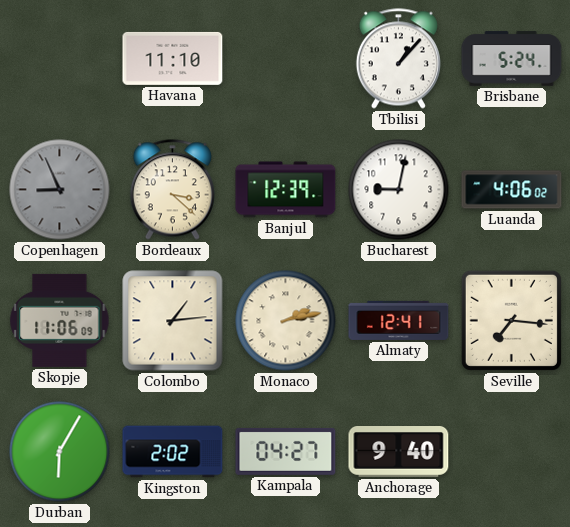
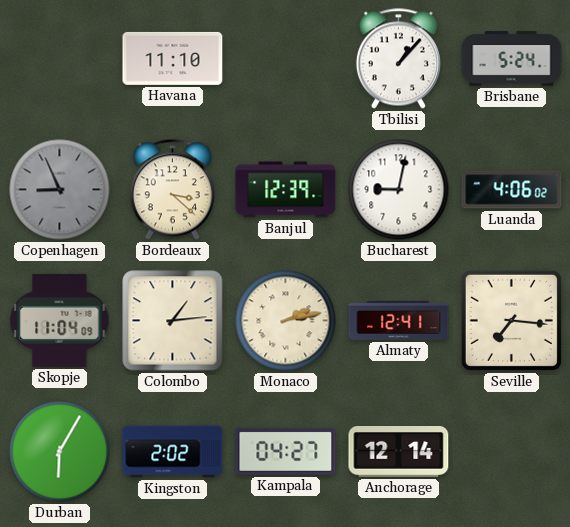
Skopje: 11:06 -> 11:04
Anchorage: 9:40 -> 12:14
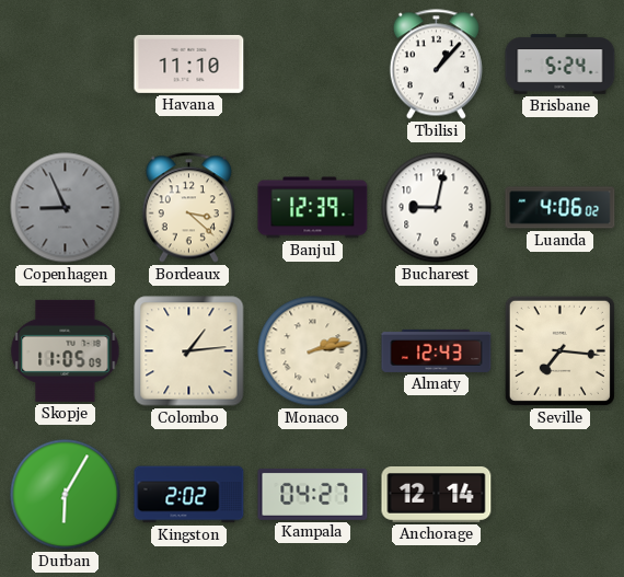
Skopje: 11:04 -> 11:05
Almaty: 12:41 -> 12:43
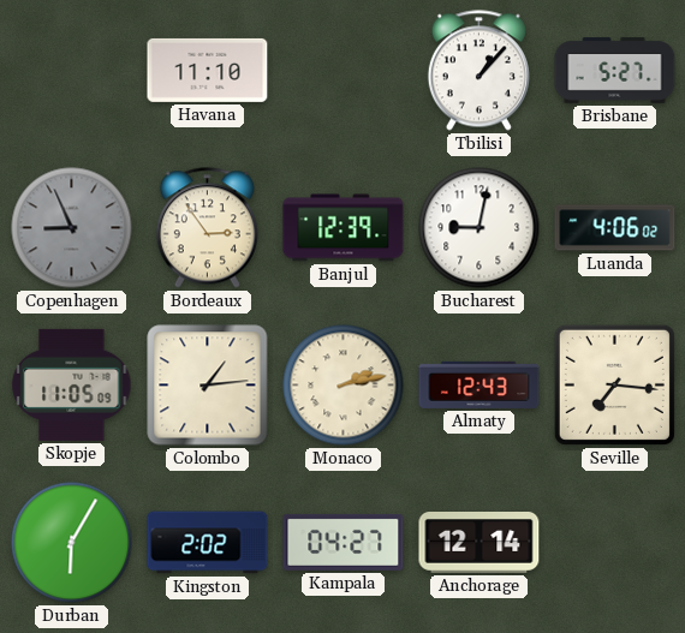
Brisbane: 5:24 -> 5:27
Bordeaux: 3:22 -> 2:54
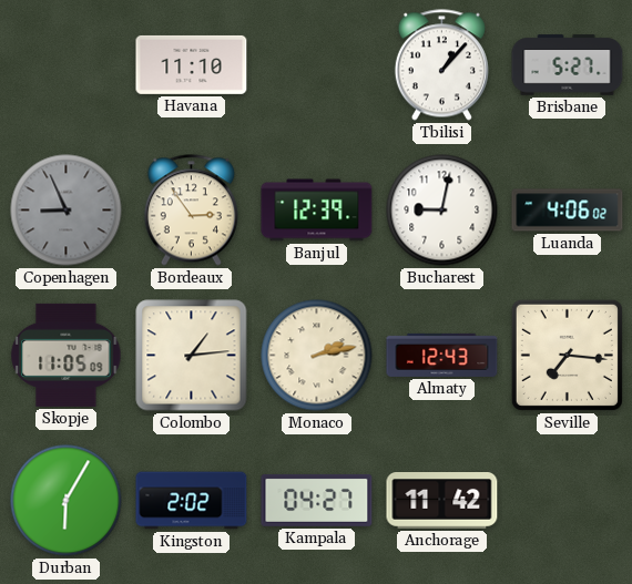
Anchorage: 12:14 -> 11:42
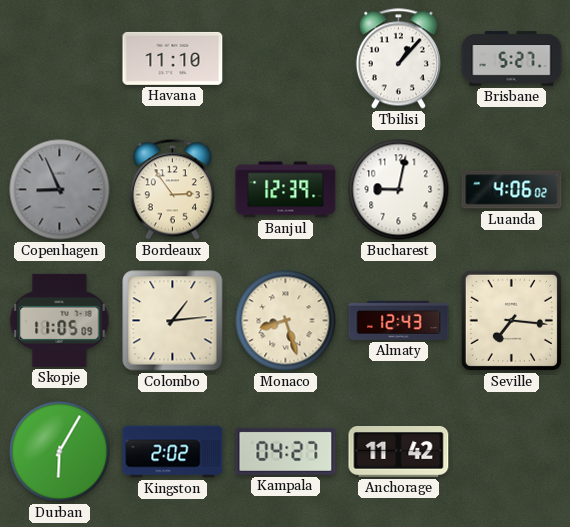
Monaco: 2:13 -> 8:27
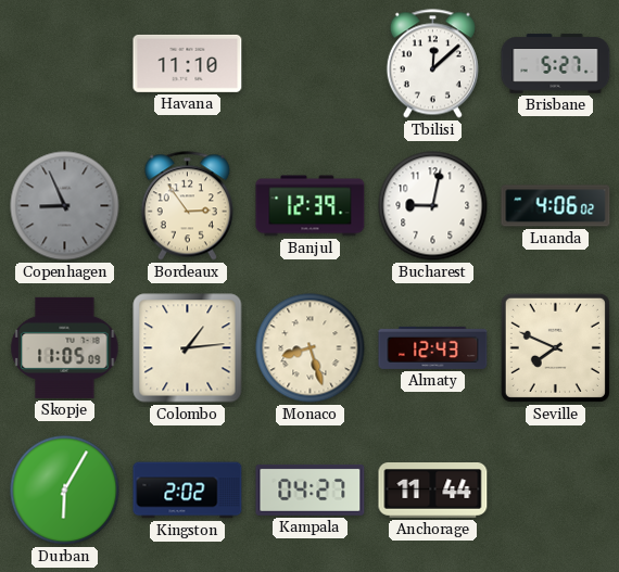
Tbilisi: 1:07 -> 12:08
Seville: 7:16 -> 7:49
Anchorage: 11:42 -> 11:44
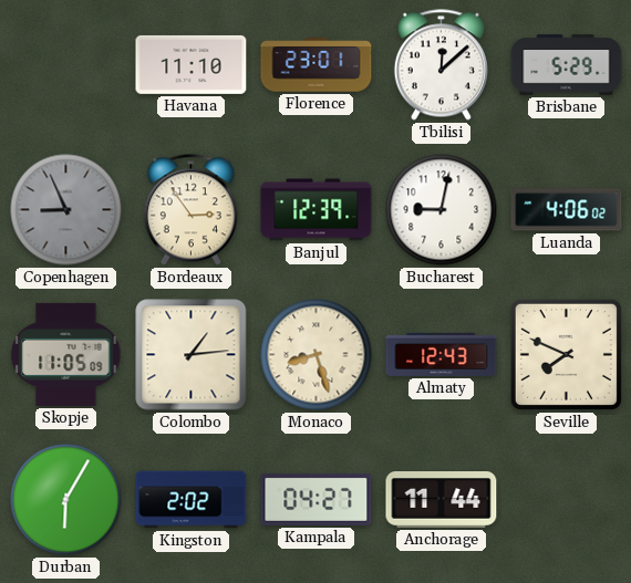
Florence: none -> 23:01
Brisbane: 5:27 -> 5:29
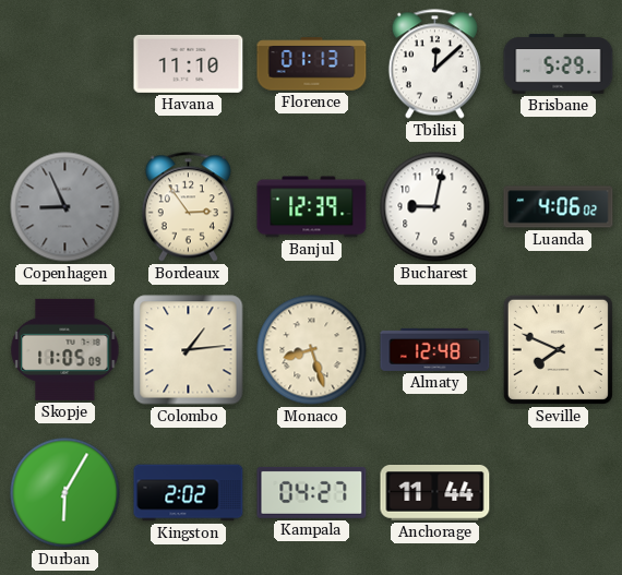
Florence: 23:01 -> 01:13
Almaty: 12:43 -> 12:48
